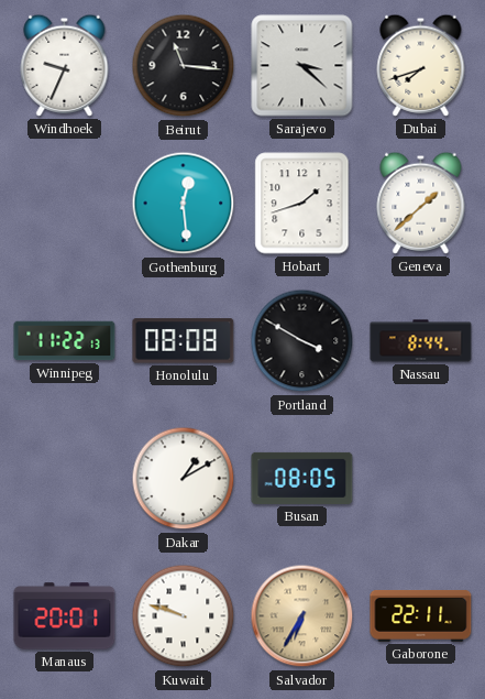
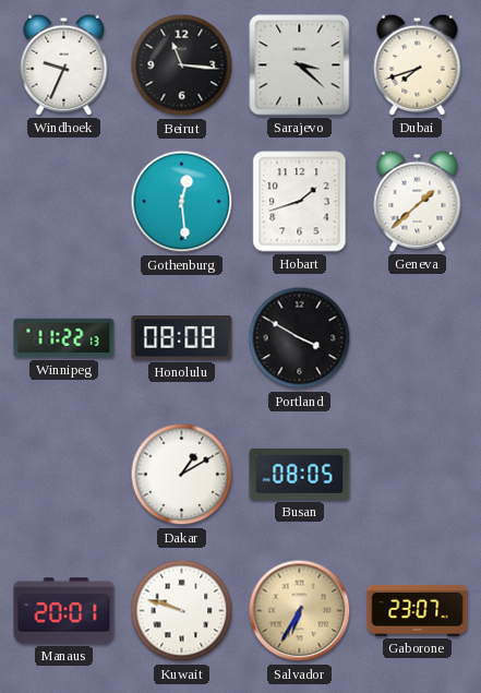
Nassau: 8:44 -> none
Gaborone: 22:11 -> 23:07
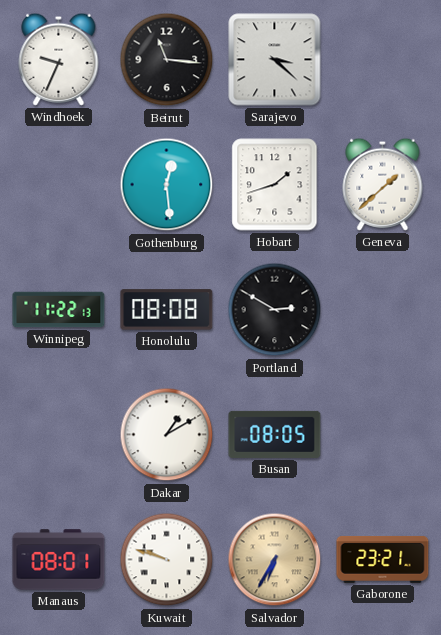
Dubai: 7:42 -> none
Portland: 3:50 -> 2:50
Manaus: 20:01 -> 08:01
Gaborone: 23:07 -> 23:21
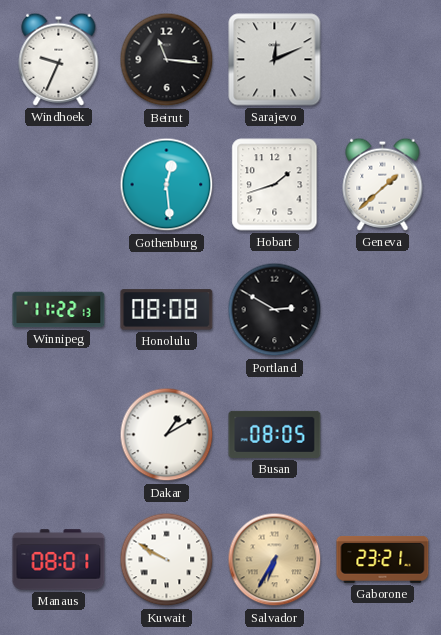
Sarajevo: 3:22 -> 12:11
Kuwait: 9:48 -> 9:50
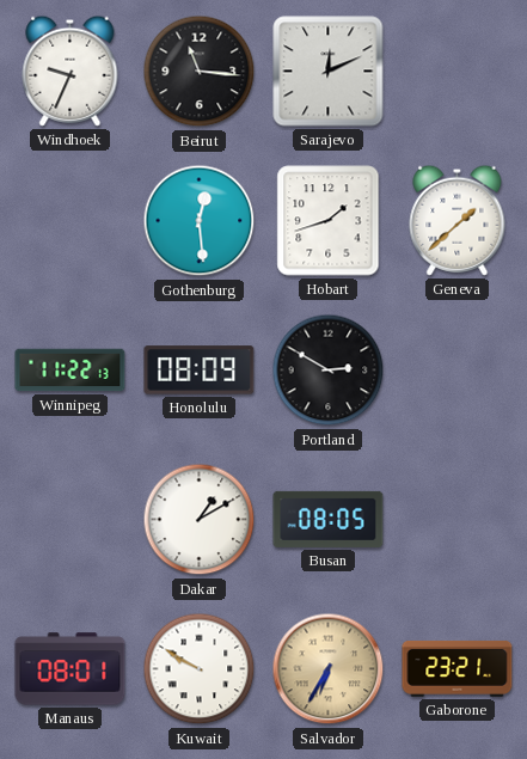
Honolulu: 08:08 -> 08:09
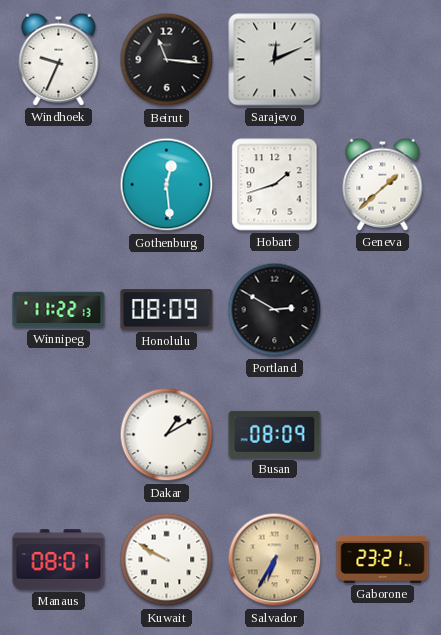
Busan: 08:05 -> 08:09
